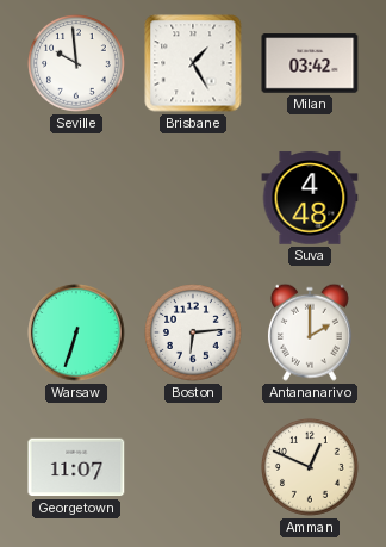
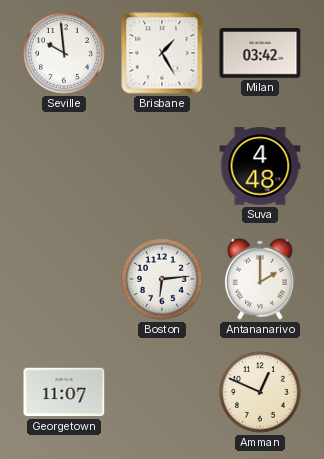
Warsaw: 6:33 -> none
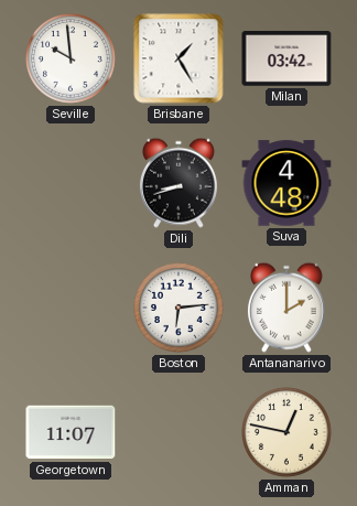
Dili: none -> 8:42
Amman: 12:49 -> 12:47
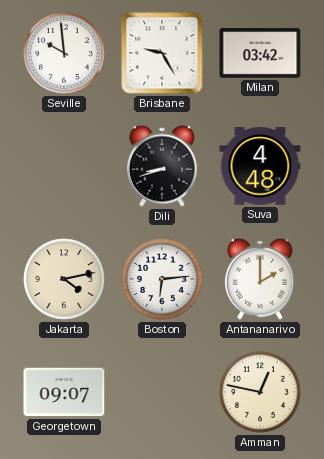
Brisbane: 1:25 -> 9:25
Jakarta: none -> 4:13
Georgetown: 11:07 -> 09:07
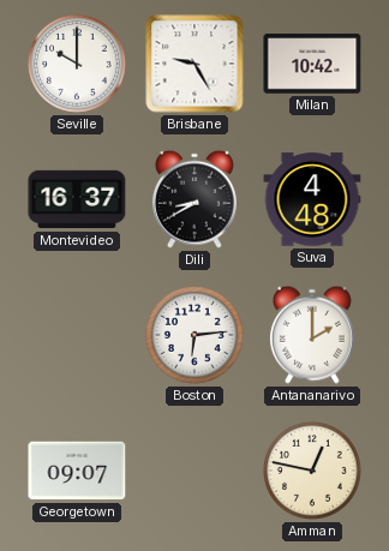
Seville: 9:59 -> 10:00
Milan: 03:42 -> 10:42
Montevideo: none -> 16:37
Dili: 8:42 -> 8:40
Jakarta: 4:13 -> none
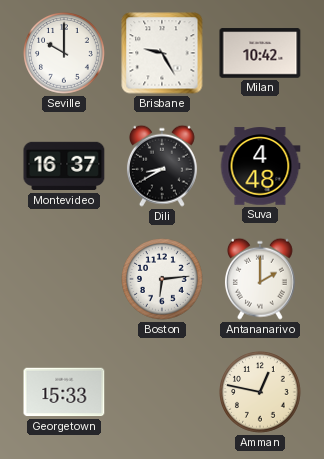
Georgetown: 09:07 -> 15:33
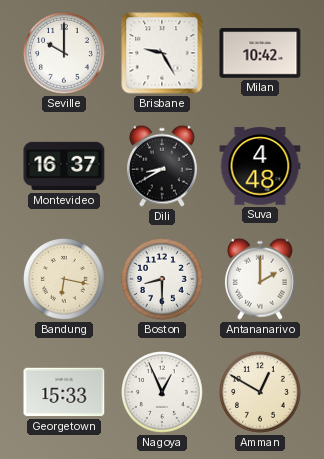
Bandung: none -> 6:17
Boston: 6:14 -> 8:30
Nagoya: none -> 12:56
Amman: 12:47 -> 12:50
